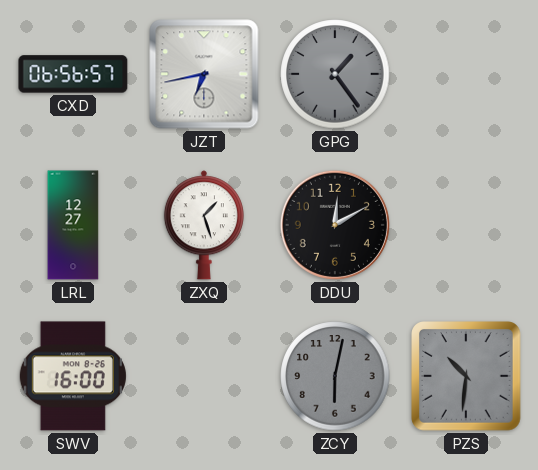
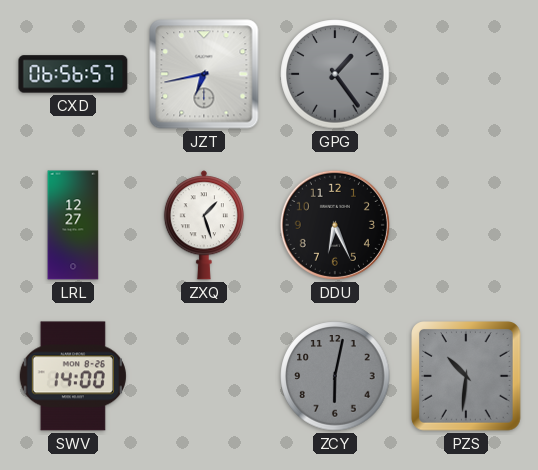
DDU: 12:10 -> 6:26
SWV: 16:00 -> 14:00
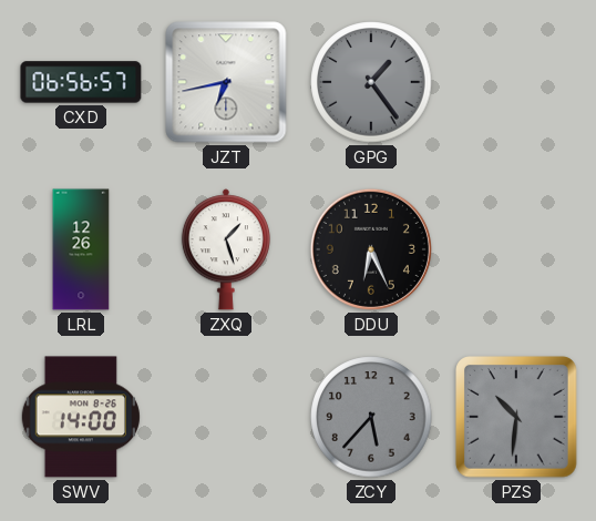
LRL: 12:27 -> 12:26
ZCY: 6:02 -> 5:37
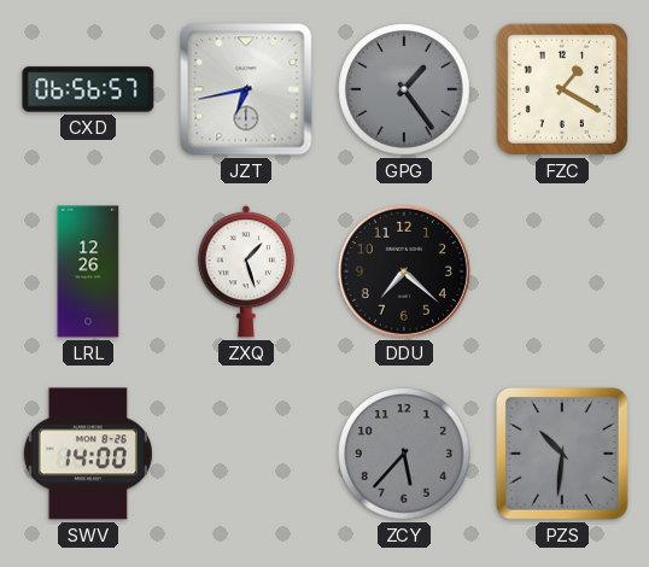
FZC: none -> 1:20
DDU: 6:26 -> 7:22
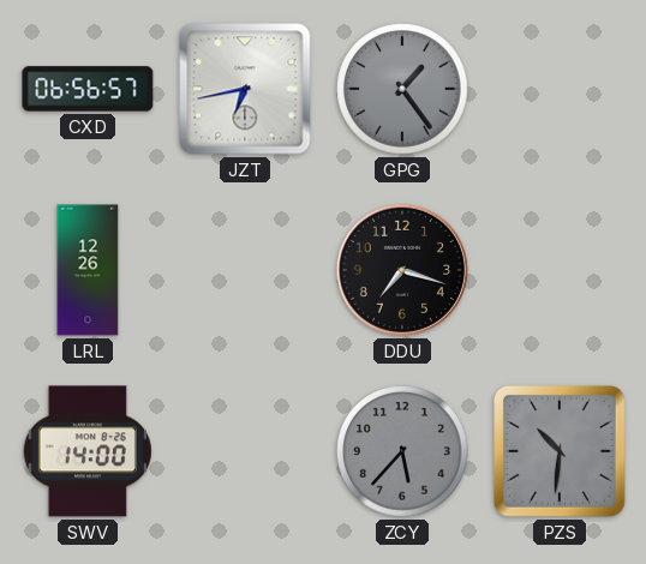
FZC: 1:20 -> none
ZXQ: 1:27 -> none
DDU: 7:22 -> 7:18
